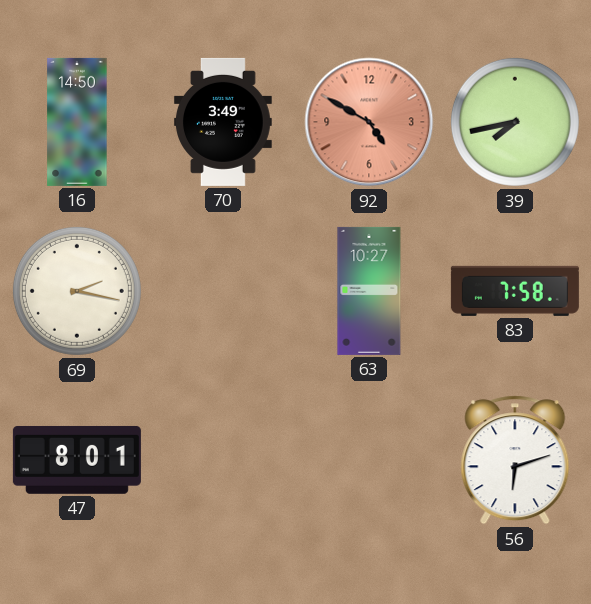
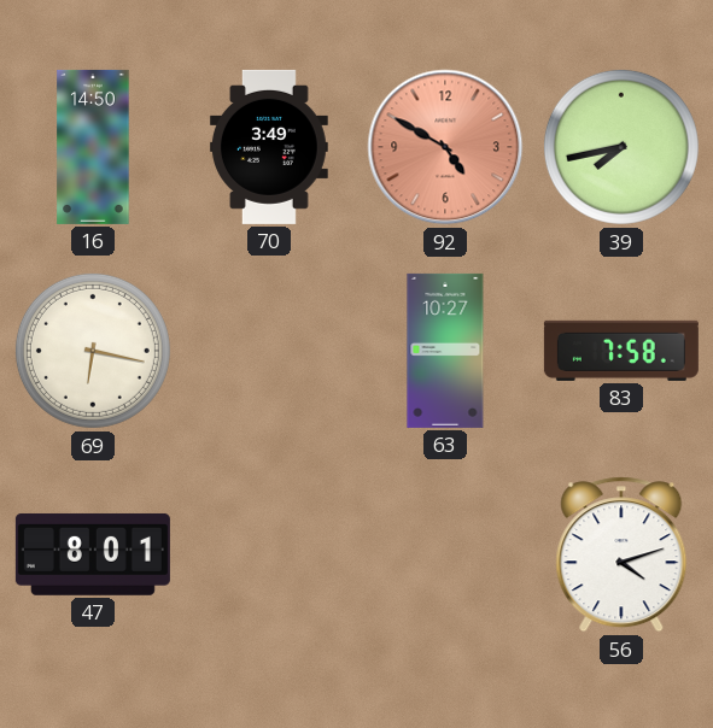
69: 2:17 -> 6:17
56: 6:12 -> 4:12
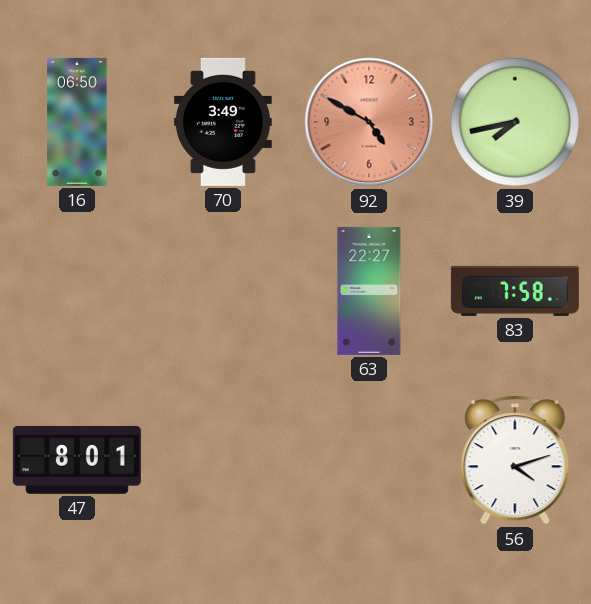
16: 14:50 -> 06:50
69: 6:17 -> none
63: 10:27 -> 22:27
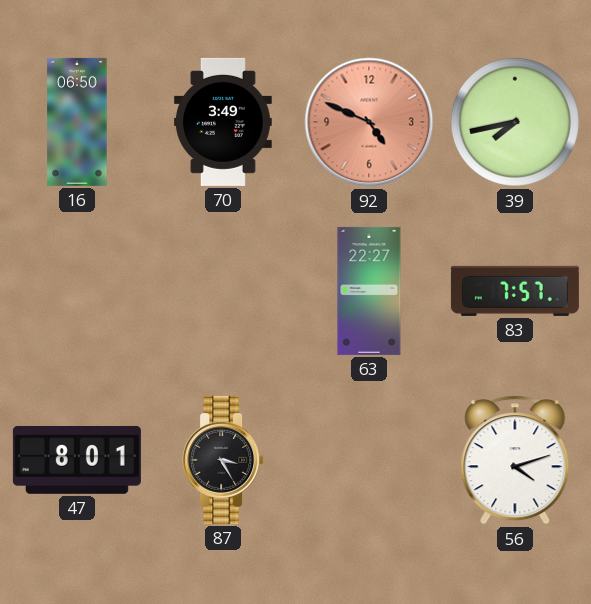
92: 4:50 -> 4:49
83: 7:58 -> 7:57
87: none -> 3:25
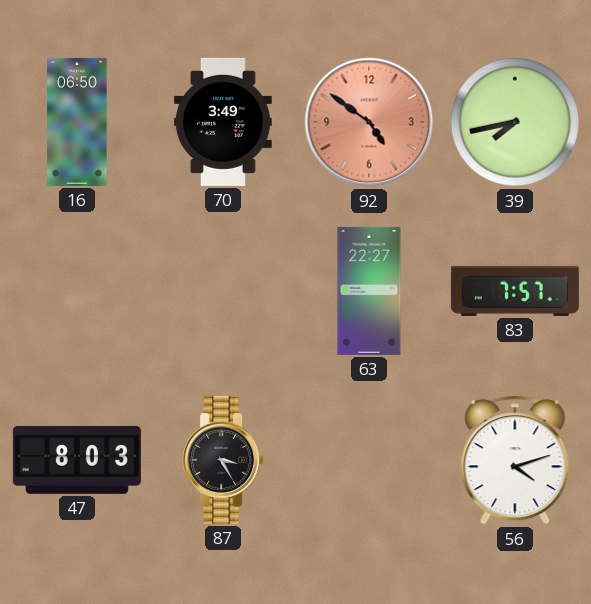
92: 4:49 -> 4:51
47: 8:01 -> 8:03
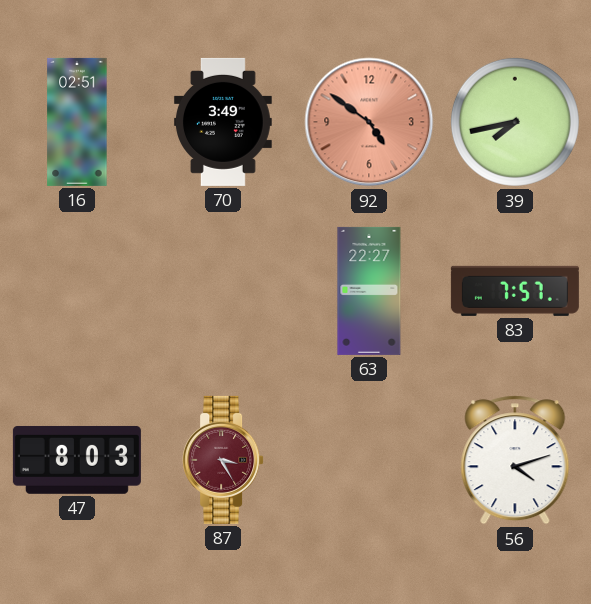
16: 06:50 -> 02:51
87 dial: black -> burgundy
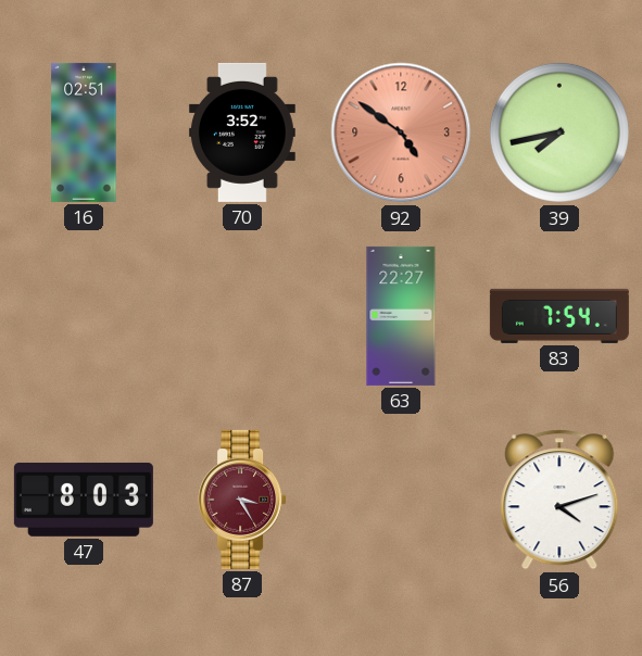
70: 3:49 -> 3:52
83: 7:57 -> 7:54
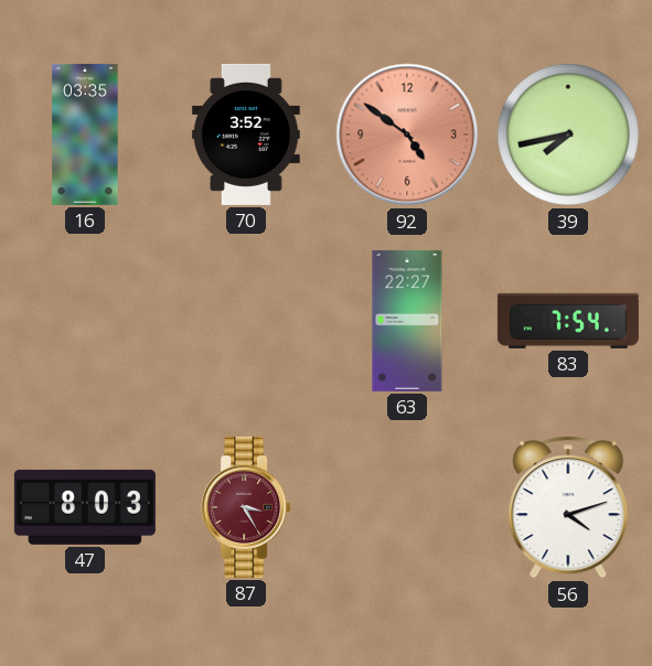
16: 02:51 -> 03:35
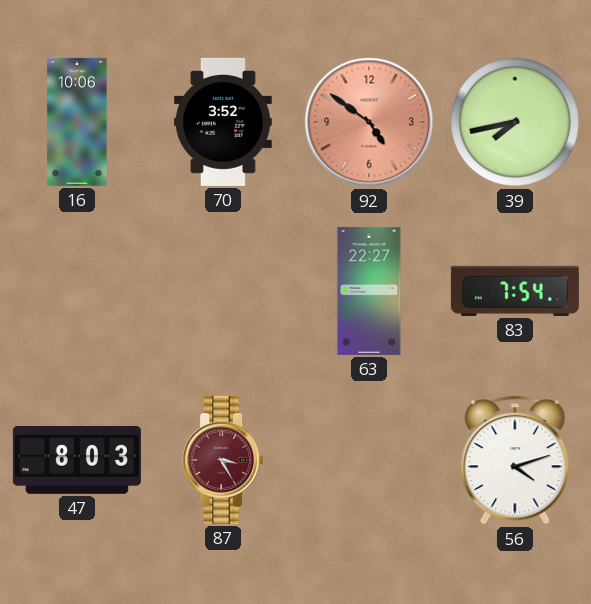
16: 03:35 -> 10:06
